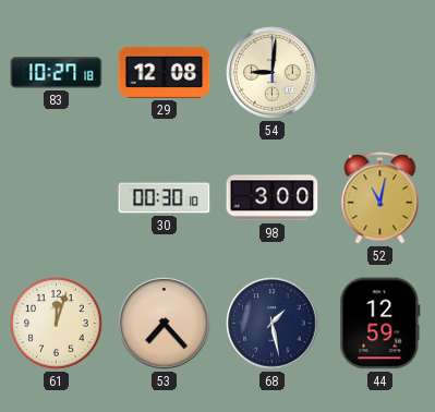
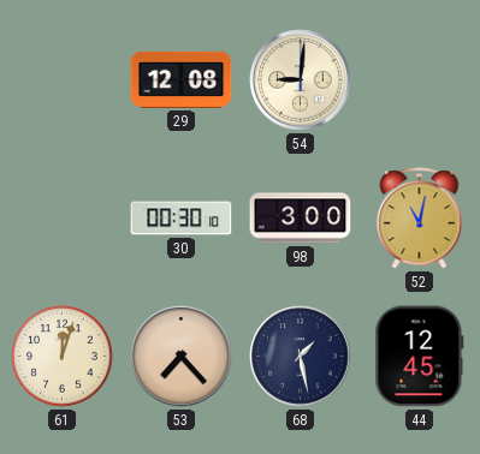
83: 10:27 -> none
44: 12:59 -> 12:45
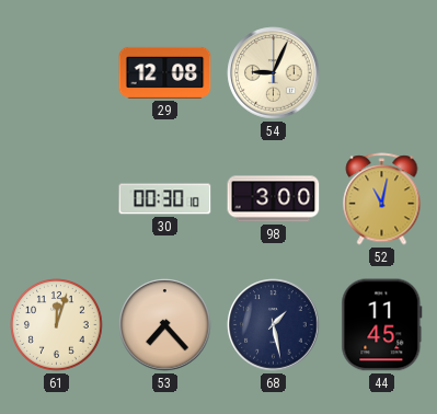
54: 9:01 -> 9:04
44: 12:45 -> 11:45
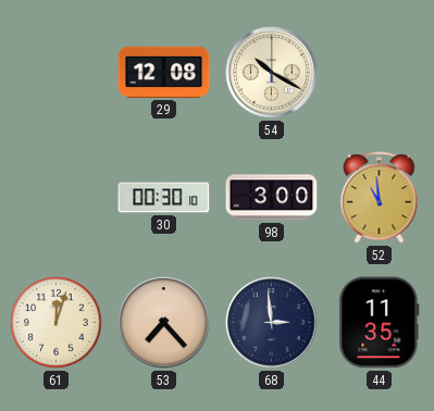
54: 9:04 -> 10:20
52: 11:02 -> 10:59
68: 1:28 -> 2:59
44: 11:45 -> 11:35
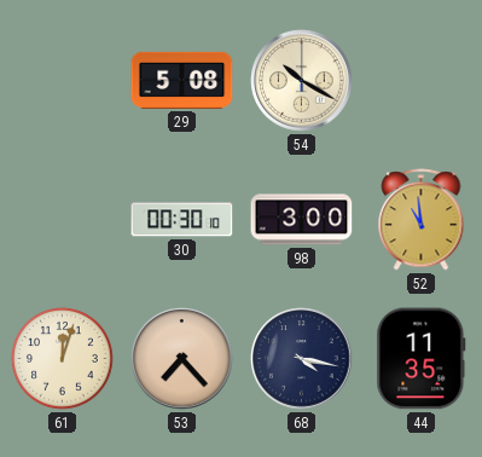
29: 12:08 -> 5:08
68: 2:59 -> 4:17
